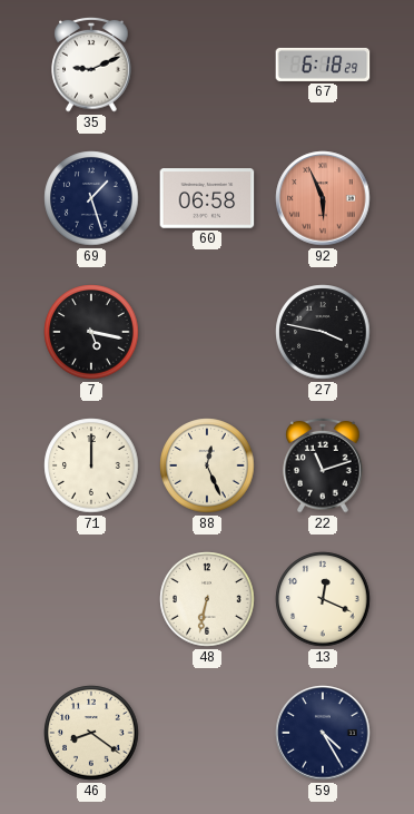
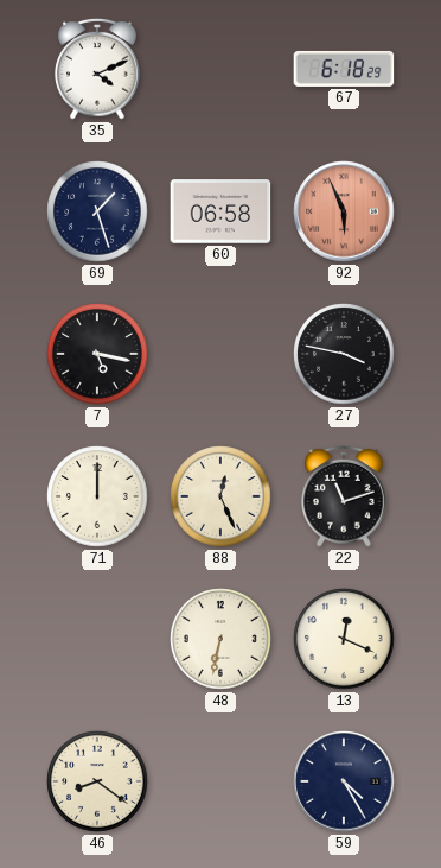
35: 9:11 -> 4:11
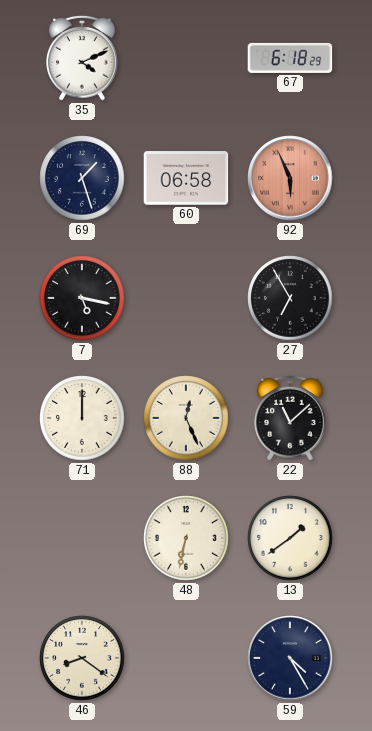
27: 3:47 -> 6:55
22: 11:12 -> 11:08
13: 12:19 -> 1:39
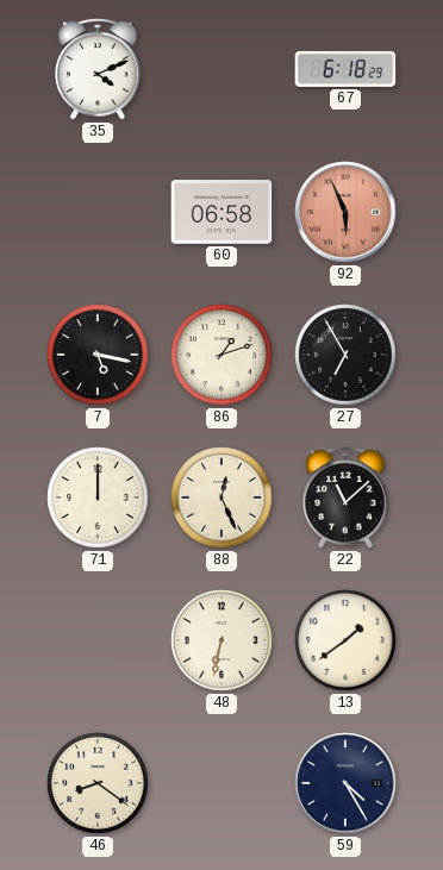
69: 1:27 -> none
86: none -> 1:12
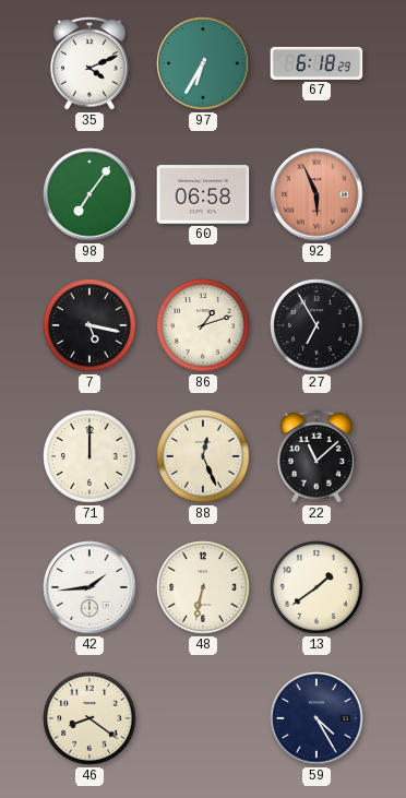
97: none -> 6:35
98: none -> 7:06
42: none -> 1:44
